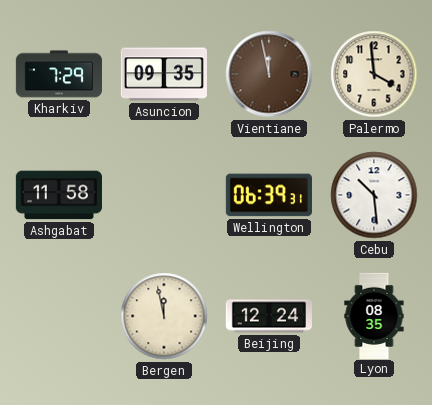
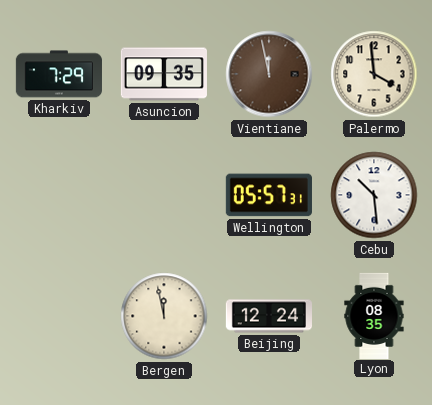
Ashgabat: 11:58 -> none
Wellington: 06:39 -> 05:57
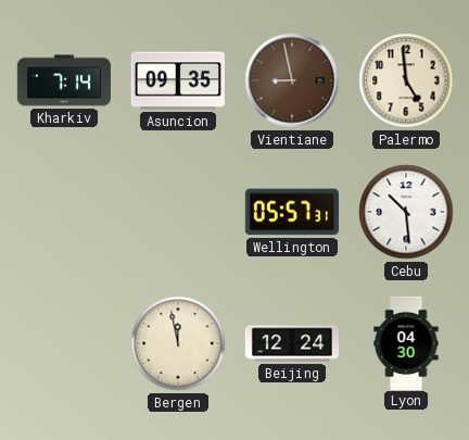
Kharkiv: 7:29 -> 7:14
Vientiane: 11:58 -> 8:58
Palermo: 3:59 -> 4:59
Lyon: 08:35 -> 04:30
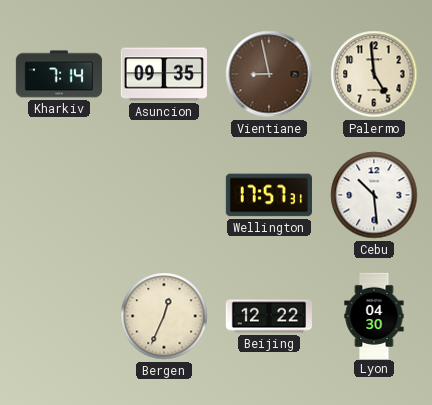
Wellington: 05:57 -> 17:57
Bergen: 11:58 -> 12:34
Beijing: 12:24 -> 12:22
